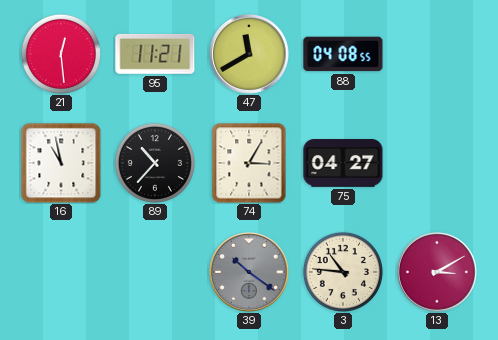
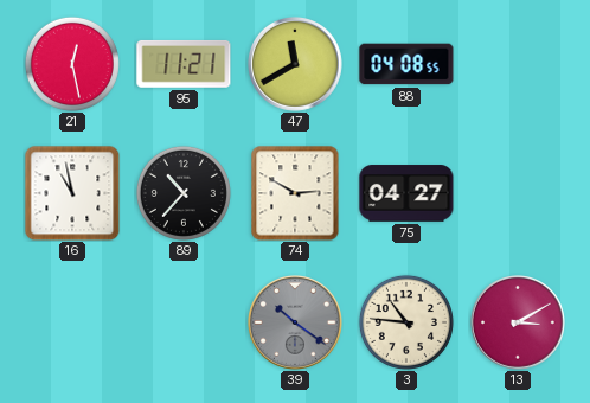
21: 12:29 -> 12:28
74: 3:05 -> 2:50
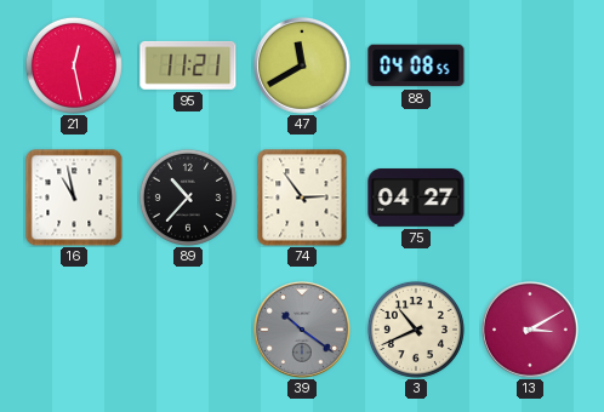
74: 2:50 -> 2:54
3: 10:46 -> 10:41
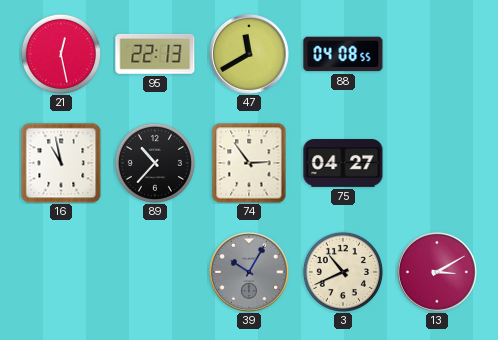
95: 11:21 -> 22:13
39: 10:21 -> 10:05
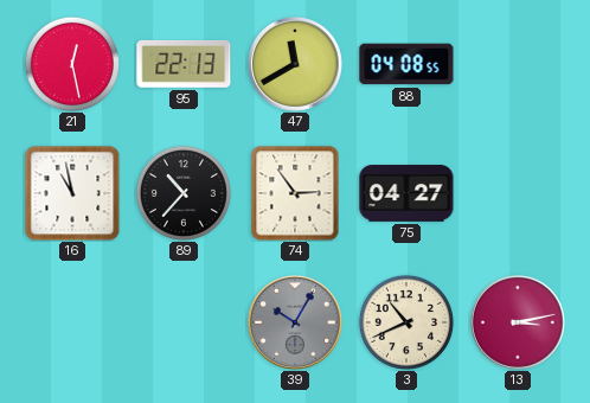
13: 3:10 -> 3:13
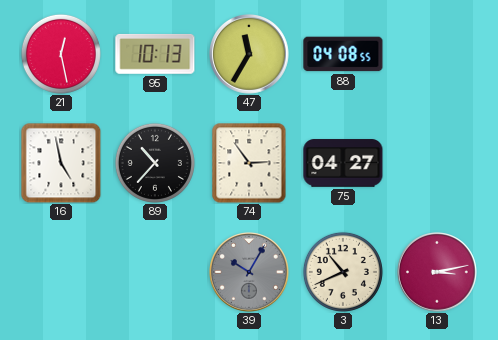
95: 22:13 -> 10:13
47: 11:40 -> 11:35
16: 10:58 -> 4:58
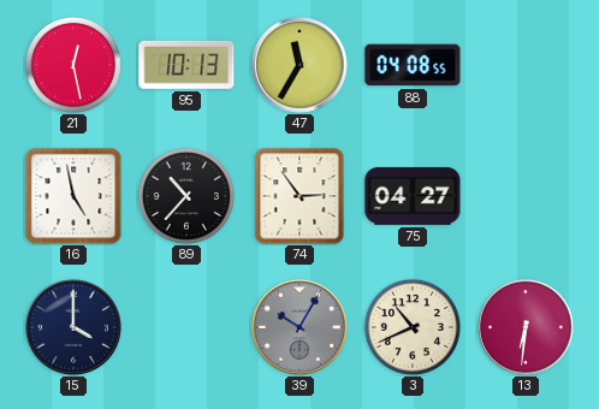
15: none -> 4:00
13: 3:13 -> 6:31
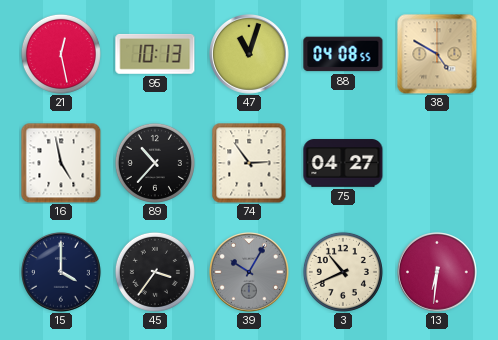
47: 11:35 -> 11:03
38: none -> 4:50
45: none -> 3:36
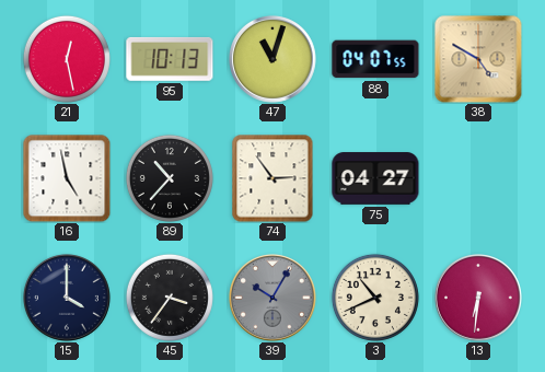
88: 04:08 -> 04:07
